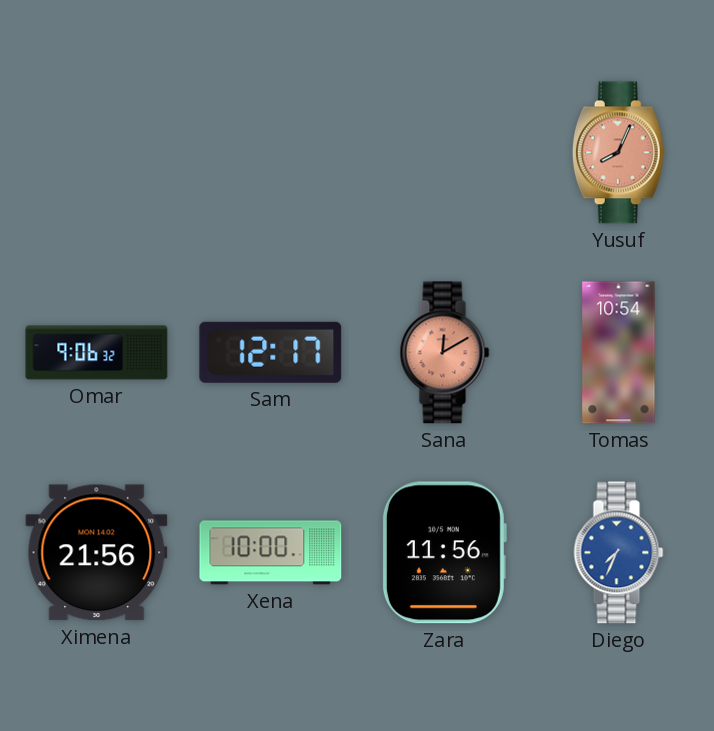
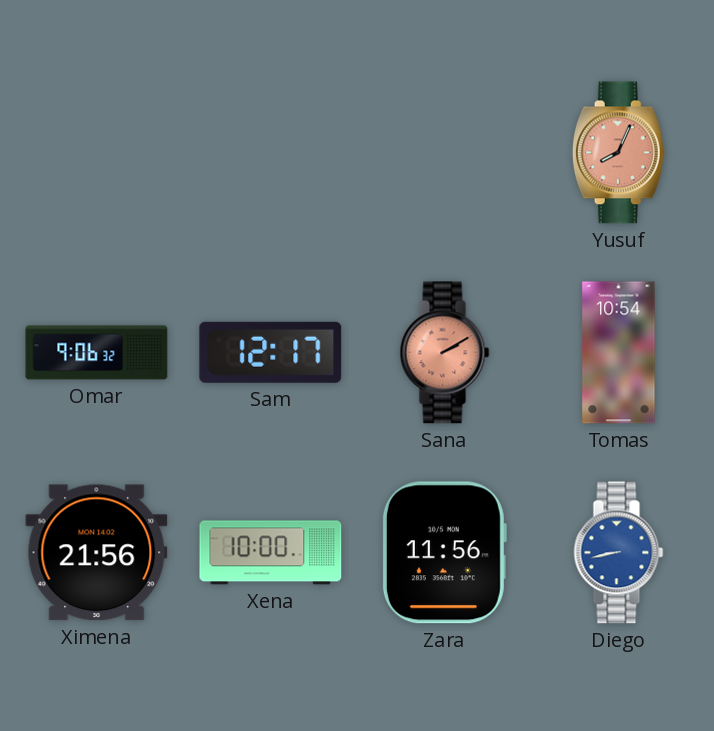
Sana: 12:10 -> 2:10
Diego: 7:34 -> 8:43
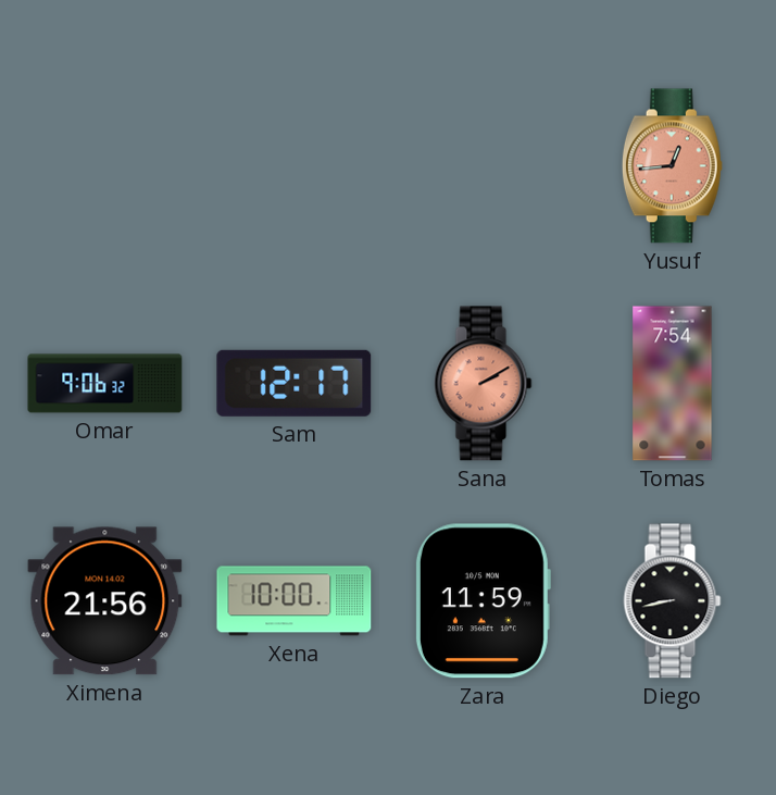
Yusuf: 8:04 -> 12:44
Tomas: 10:54 -> 7:54
Zara: 11:56 -> 11:59
Diego dial: blue -> black
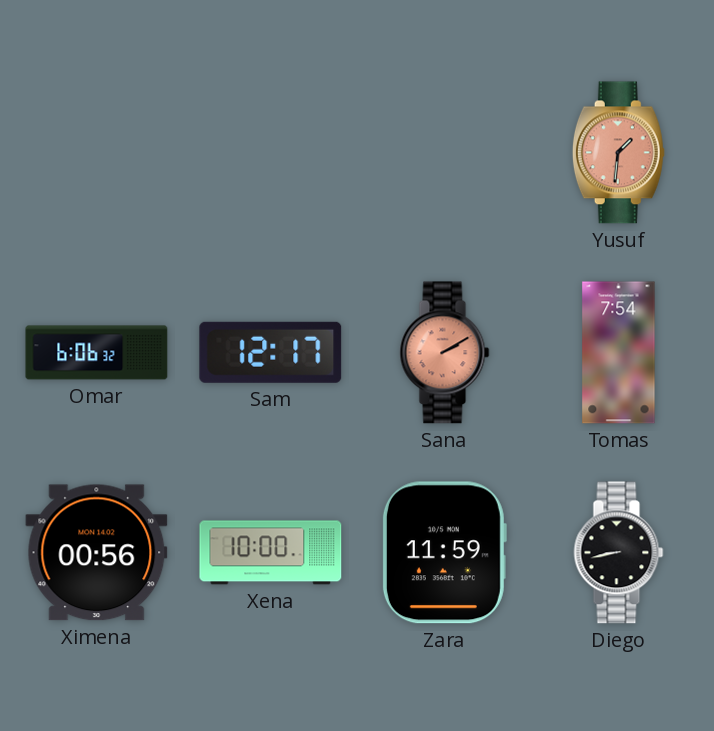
Yusuf: 12:44 -> 1:31
Omar: 9:06 -> 6:06
Ximena: 21:56 -> 00:56
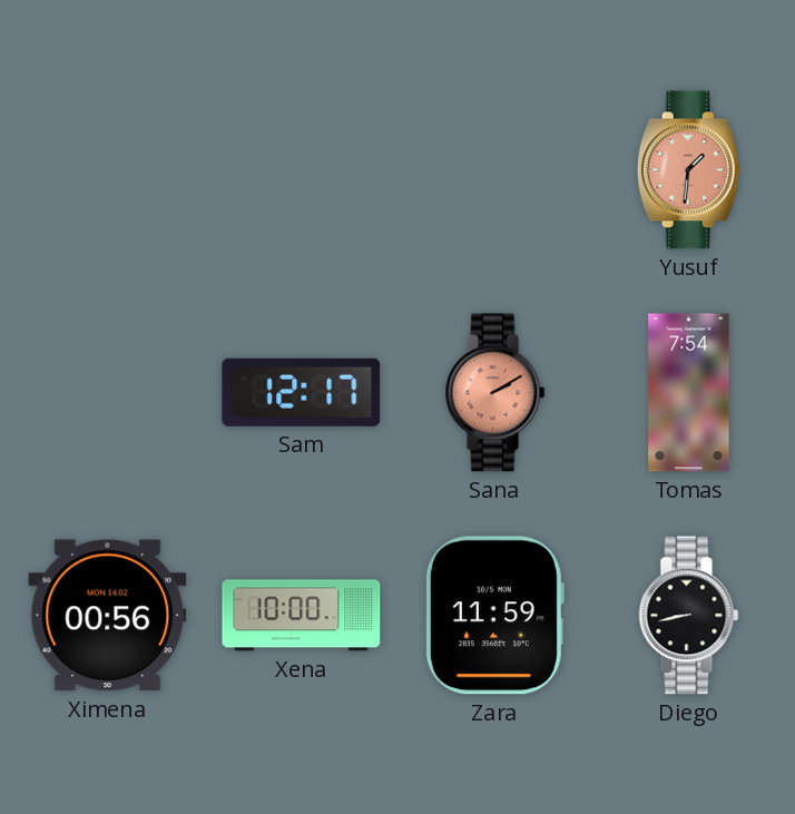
Omar: 6:06 -> none
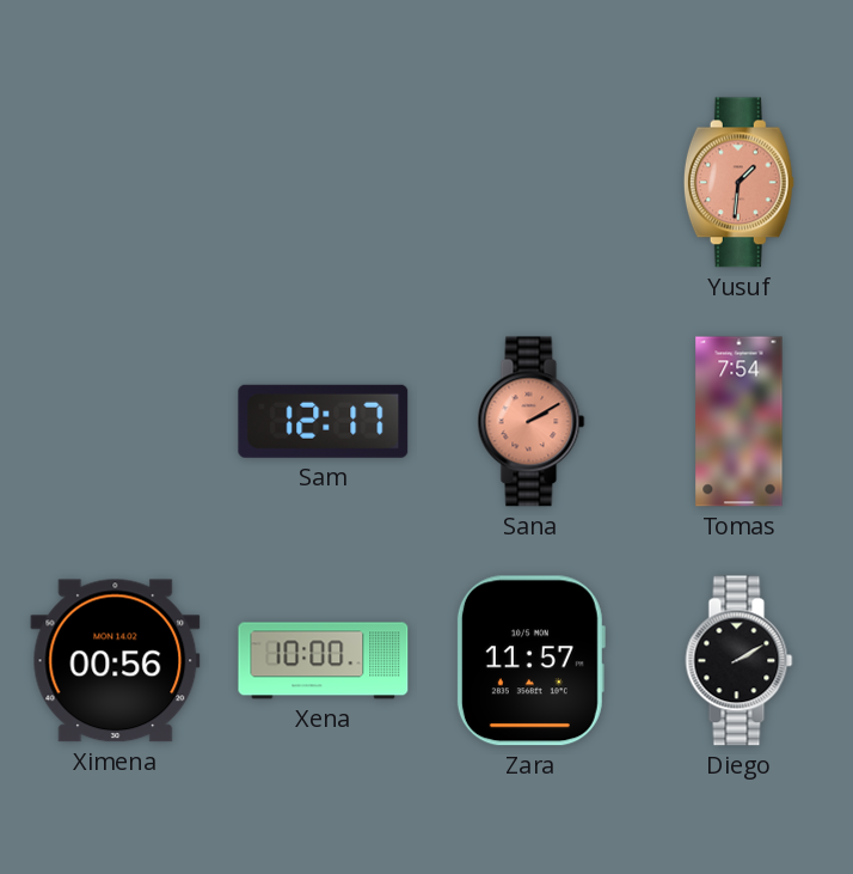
Zara: 11:59 -> 11:57
Diego: 8:43 -> 2:10
